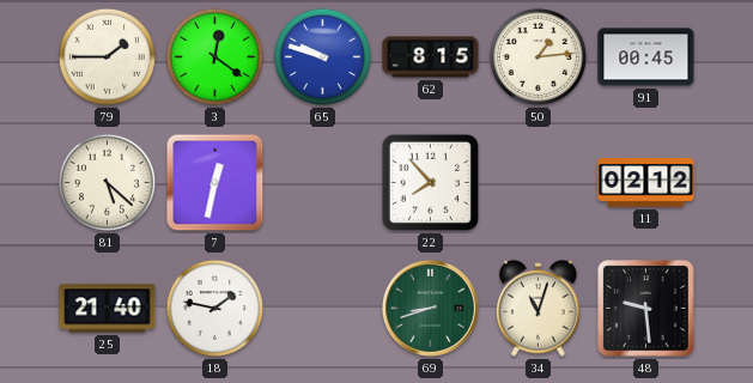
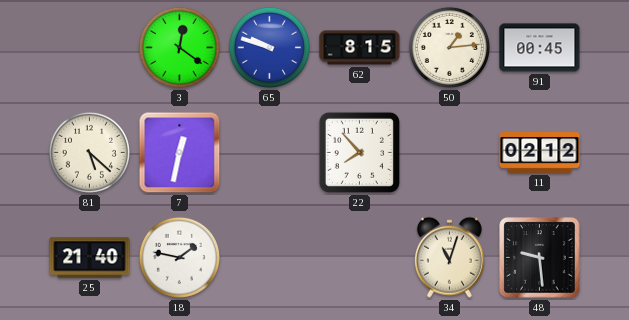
79: 1:45 -> none
69: 8:42 -> none
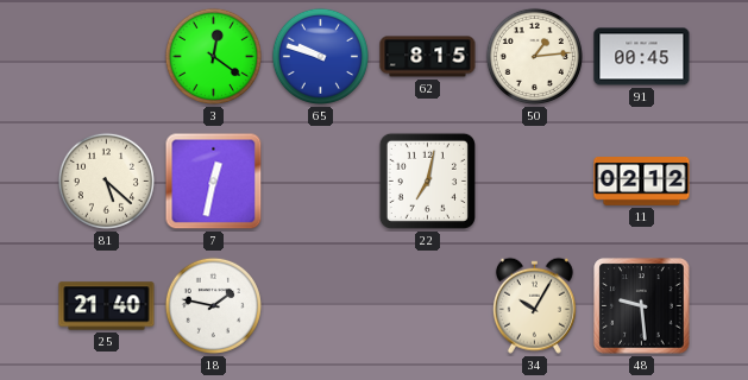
22: 7:53 -> 7:02
34: 11:03 -> 10:05
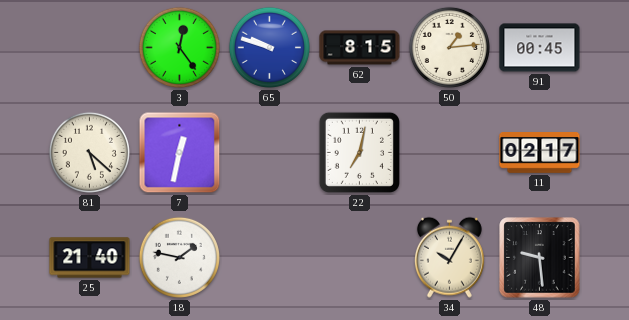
3: 12:21 -> 12:24
11: 02:12 -> 02:17
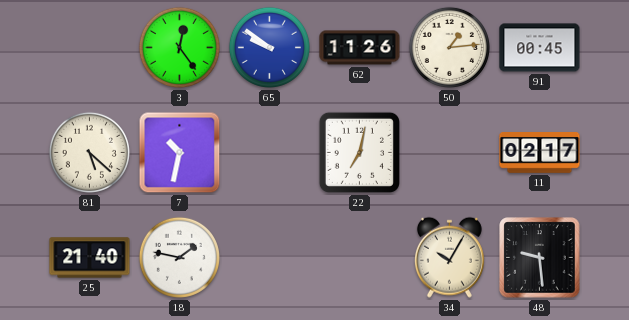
65: 9:48 -> 9:51
62: 8:15 -> 11:26
7: 12:32 -> 10:32
